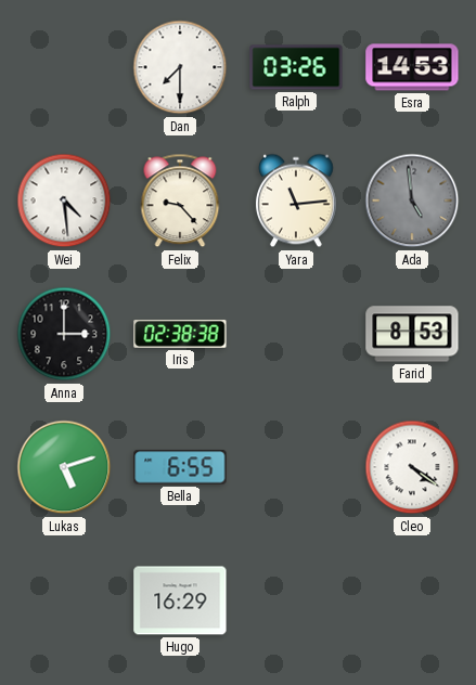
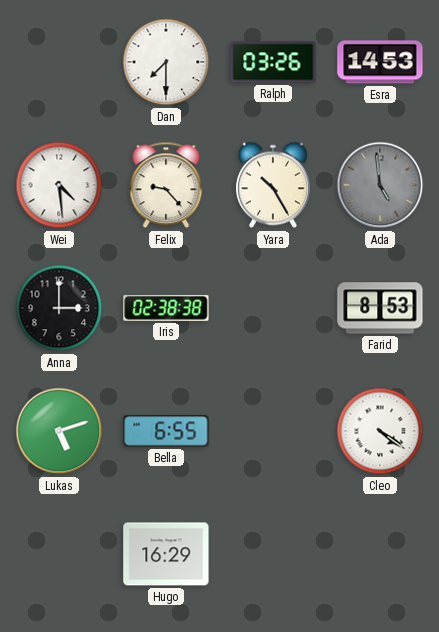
Yara: 11:14 -> 10:25
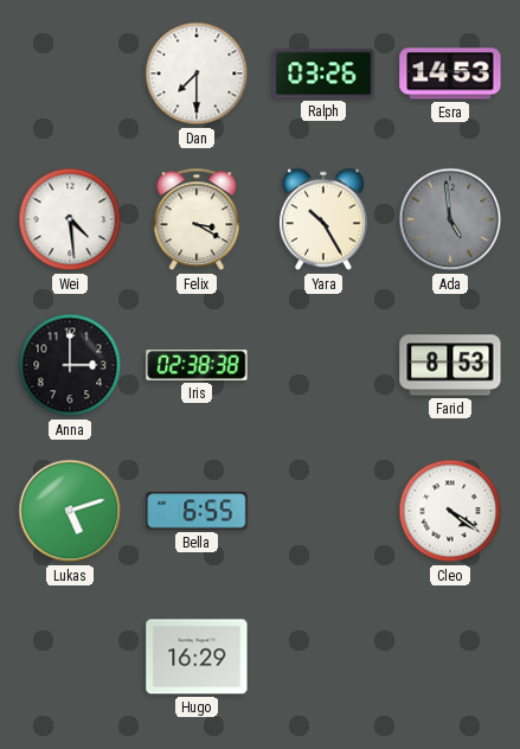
Felix: 9:23 -> 3:20
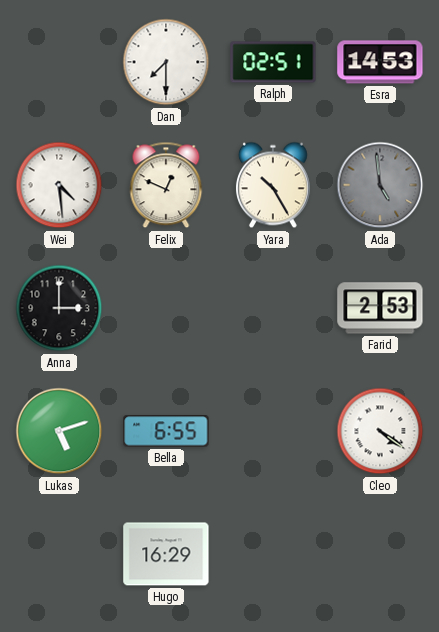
Ralph: 03:26 -> 02:51
Felix: 3:20 -> 12:49
Iris: 02:38 -> none
Farid: 8:53 -> 2:53
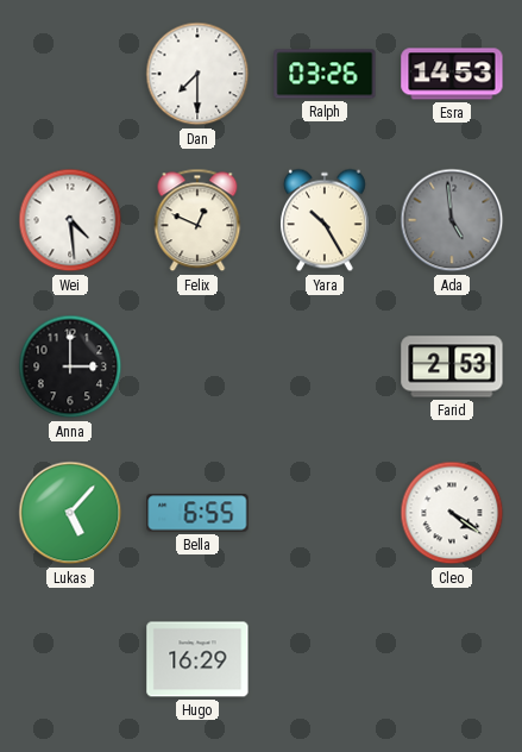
Ralph: 02:51 -> 03:26
Lukas: 5:12 -> 5:07
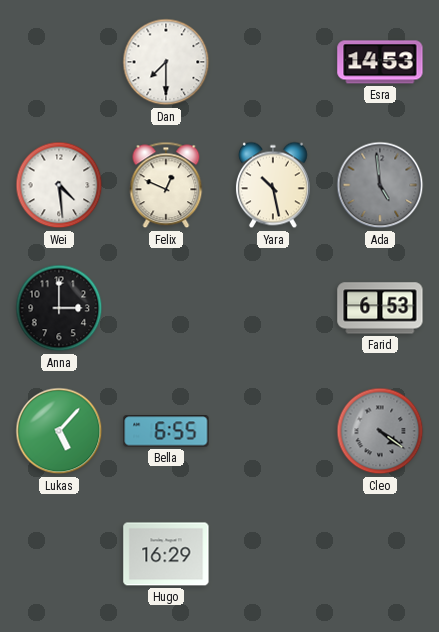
Ralph: 03:26 -> none
Yara: 10:25 -> 10:28
Farid: 2:53 -> 6:53
Cleo dial: white -> grey
